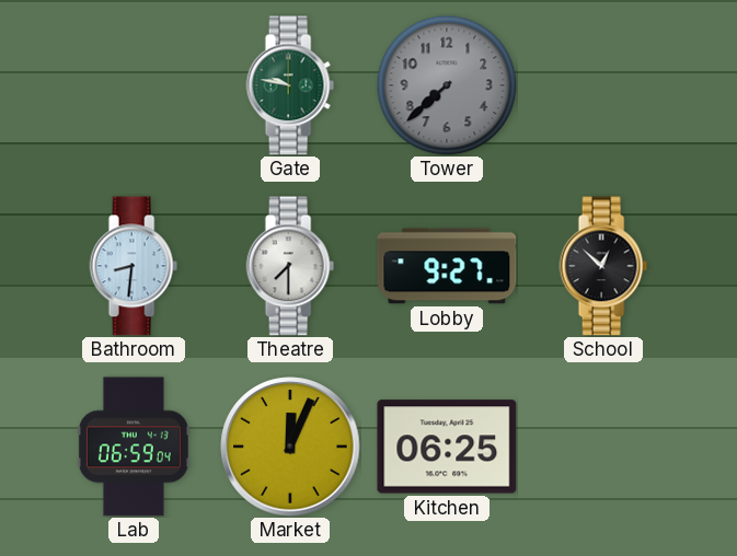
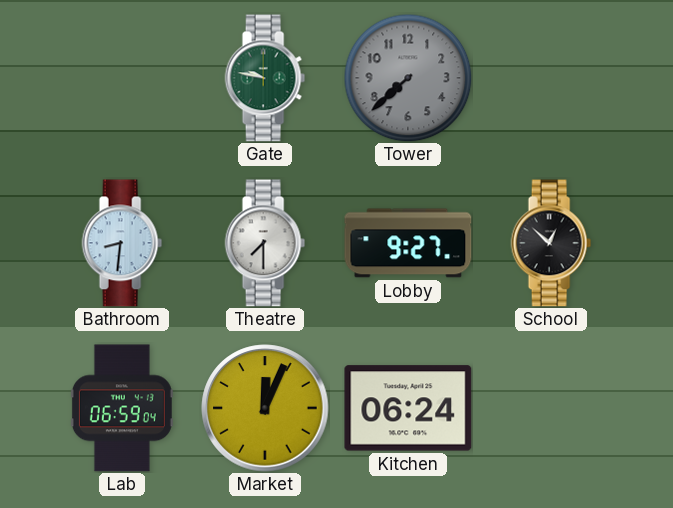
Kitchen: 06:25 -> 06:24
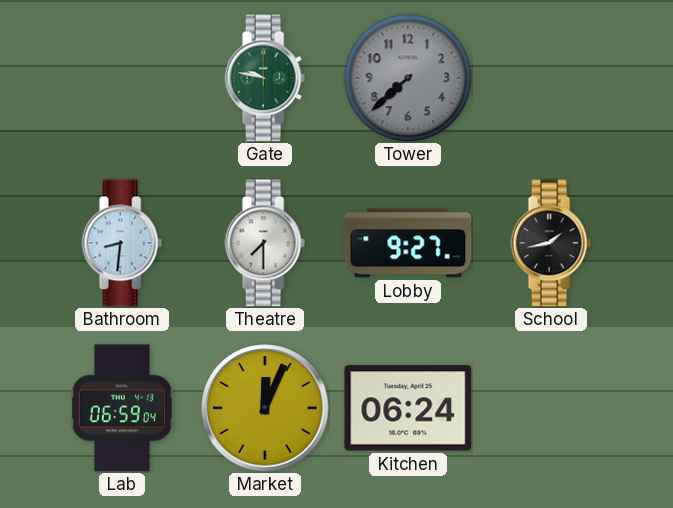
School: 12:52 -> 1:43
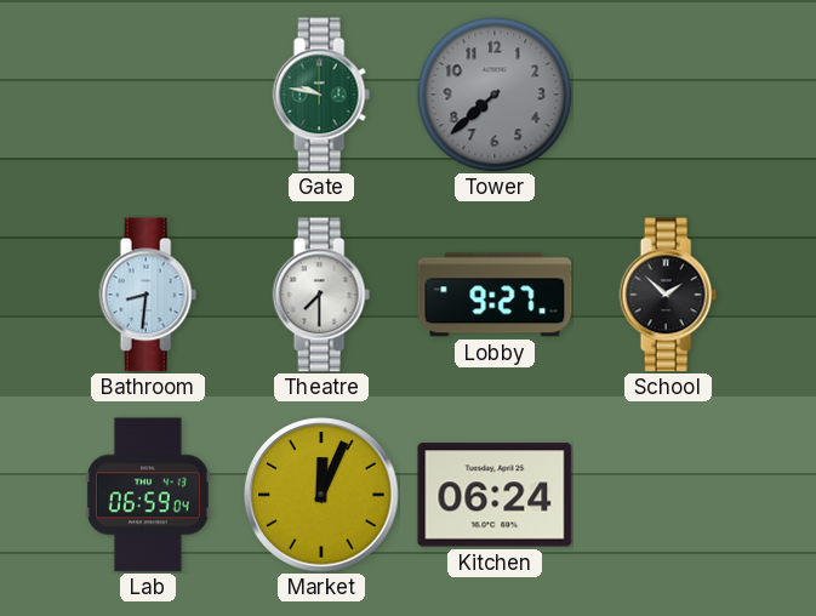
School: 1:43 -> 1:52
